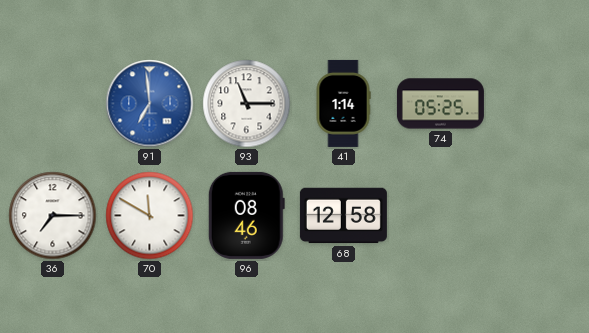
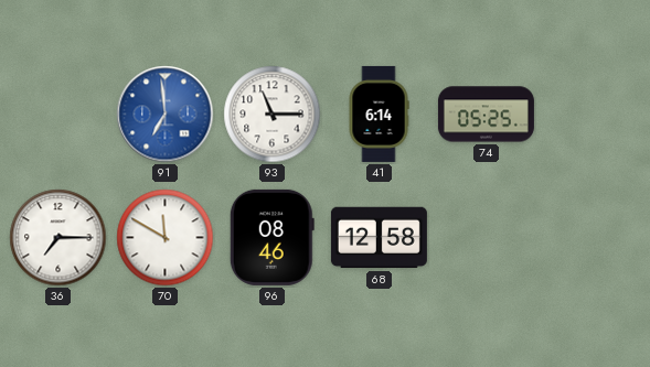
41: 1:14 -> 6:14
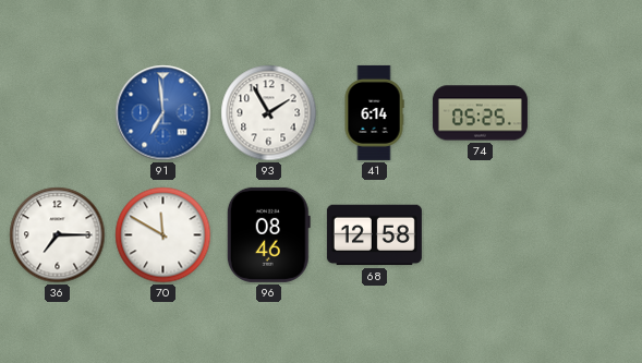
93: 11:15 -> 1:55
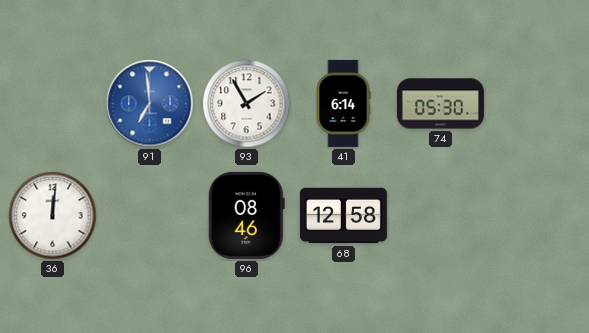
74: 05:25 -> 05:30
36: 7:15 -> 12:01
70: 11:50 -> none
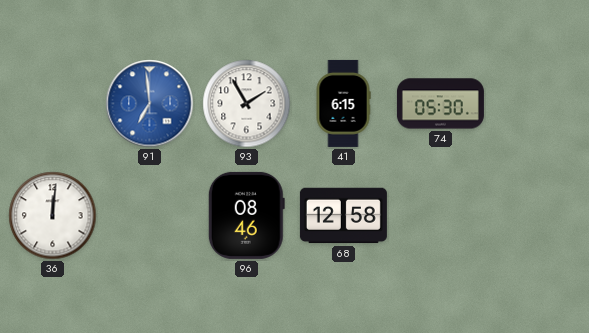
41: 6:14 -> 6:15
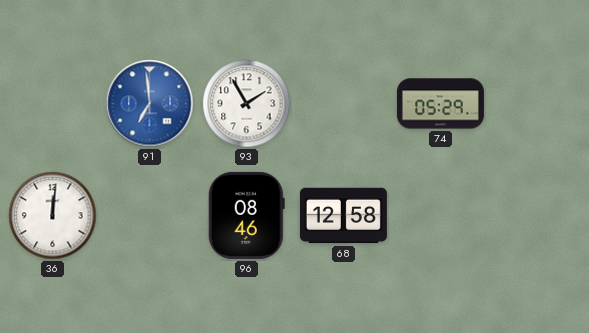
41: 6:15 -> none
74: 05:30 -> 05:29
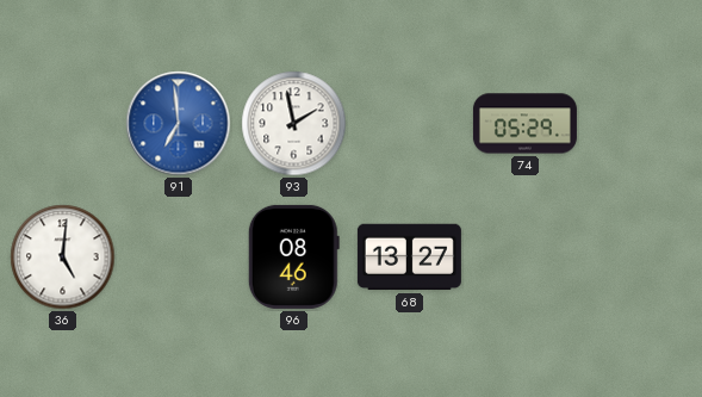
93: 1:55 -> 1:58
36: 12:01 -> 5:01
68: 12:58 -> 13:27
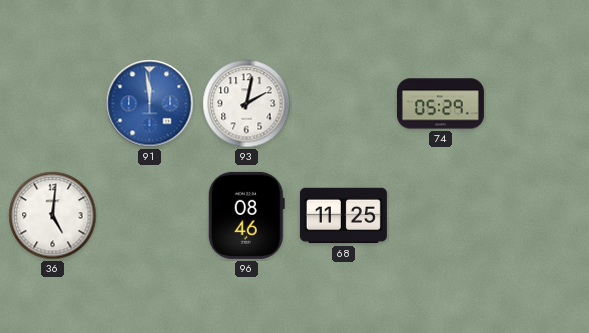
91: 6:59 -> 11:59
93: 1:58 -> 2:02
68: 13:27 -> 11:25
